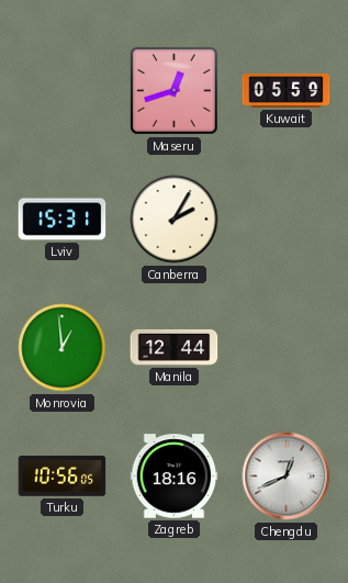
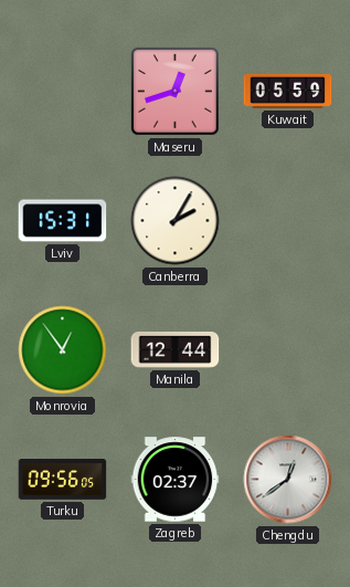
Monrovia: 12:59 -> 12:54
Turku: 10:56 -> 09:56
Zagreb: 18:16 -> 02:37
Chengdu: 12:41 -> 12:39
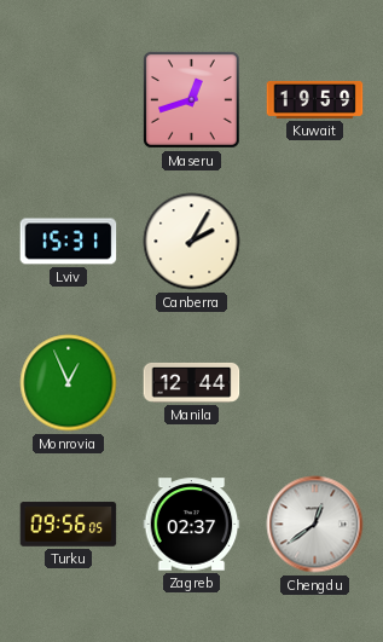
Kuwait: 05:59 -> 19:59
Monrovia: 12:54 -> 12:56
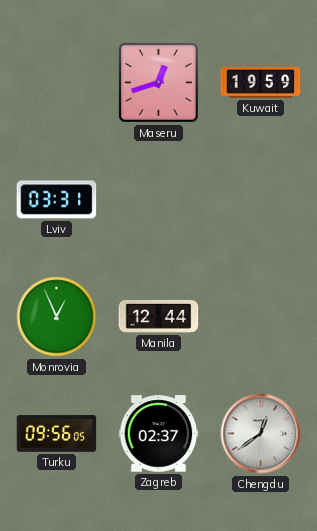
Lviv: 15:31 -> 03:31
Canberra: 2:05 -> none
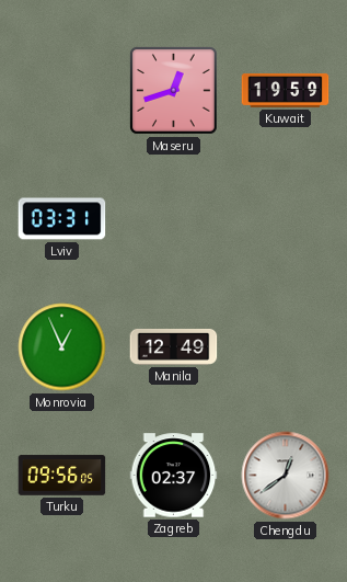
Manila: 12:44 -> 12:49
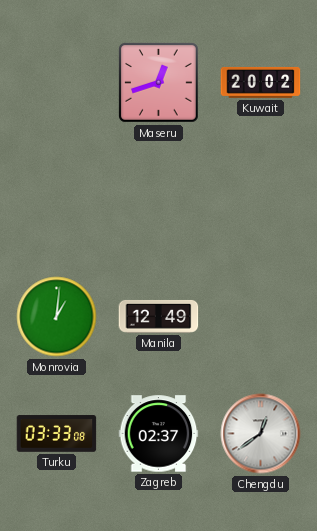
Kuwait: 19:59 -> 20:02
Lviv: 03:31 -> none
Monrovia: 12:56 -> 1:01
Turku: 09:56 -> 03:33
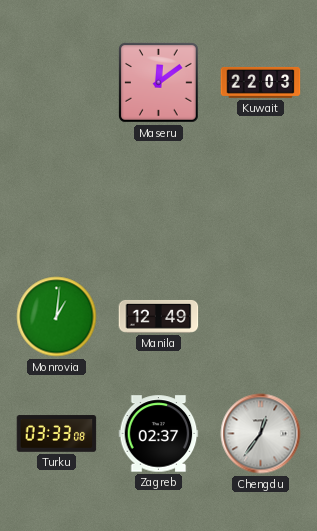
Maseru: 12:42 -> 12:09
Kuwait: 20:02 -> 22:03
Chengdu: 12:39 -> 12:36
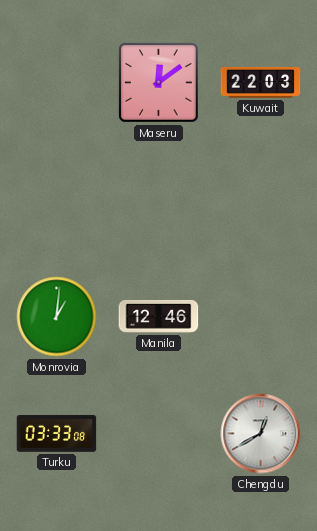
Manila: 12:49 -> 12:46
Zagreb: 02:37 -> none
Chengdu: 12:36 -> 12:40
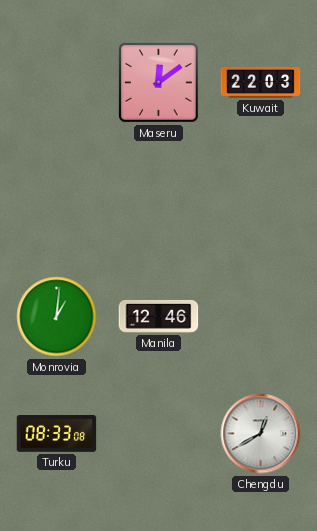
Turku: 03:33 -> 08:33
